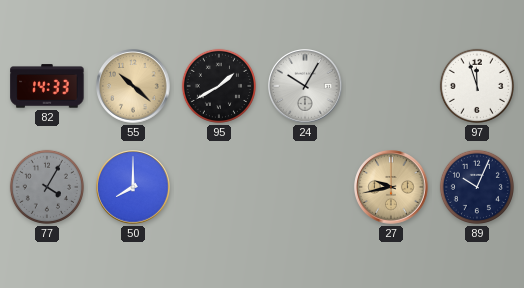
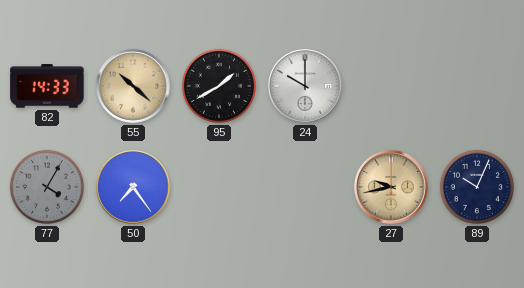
24: 10:05 -> 10:00
97: 11:57 -> none
50: 8:00 -> 7:24
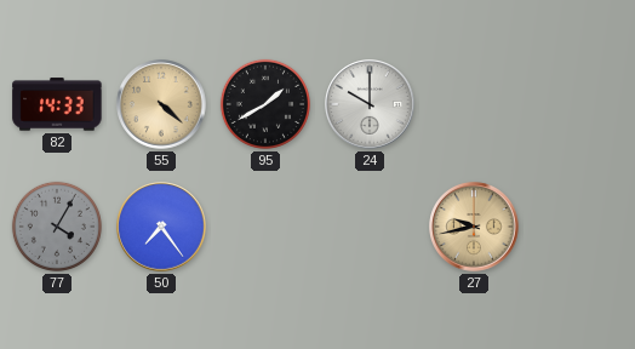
55: 10:22 -> 4:22
89: 10:04 -> none
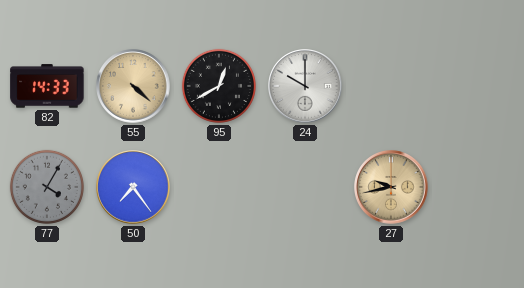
95: 1:40 -> 12:40
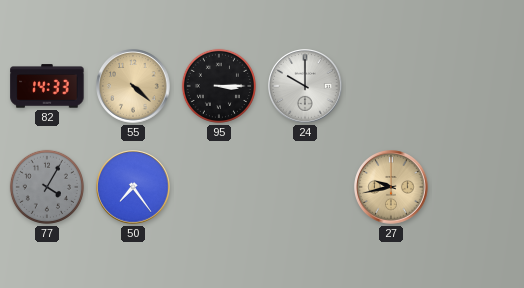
95: 12:40 -> 3:15
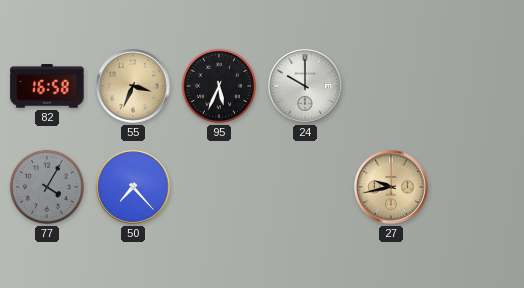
82: 14:33 -> 16:58
55: 4:22 -> 3:34
95: 3:15 -> 5:34
50: 7:24 -> 7:23
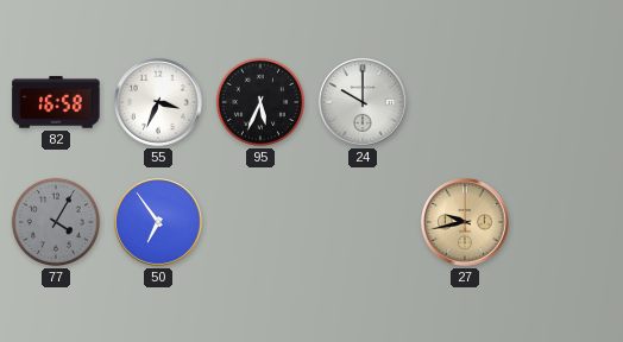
55 dial: champagne -> white
50: 7:23 -> 6:54
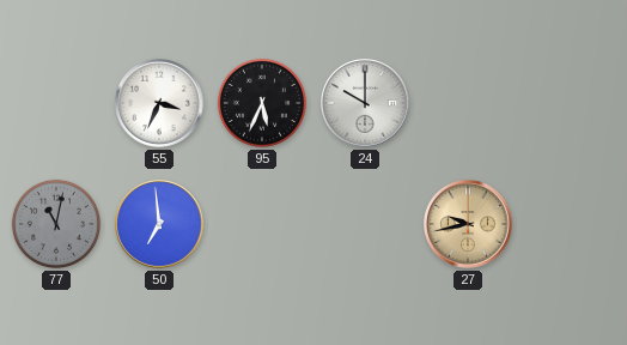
82: 16:58 -> none
77: 4:05 -> 11:02
50: 6:54 -> 6:59
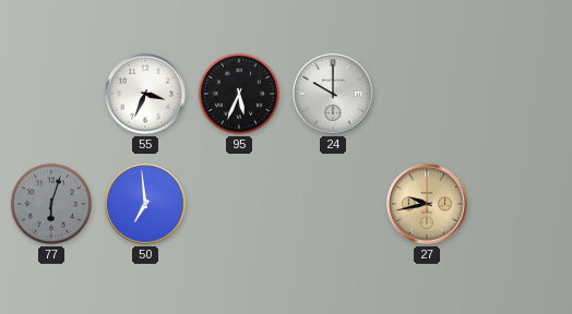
77: 11:02 -> 6:03
